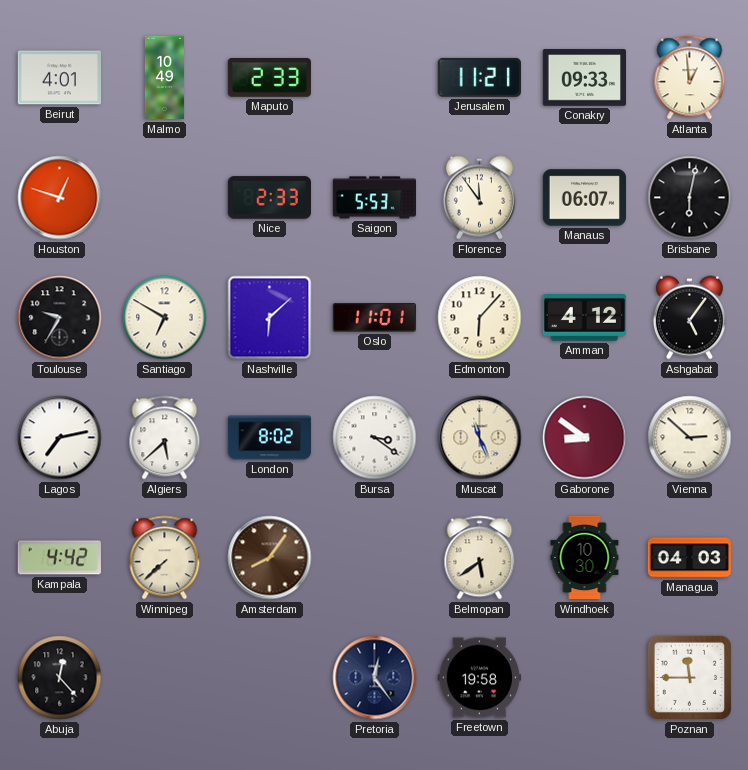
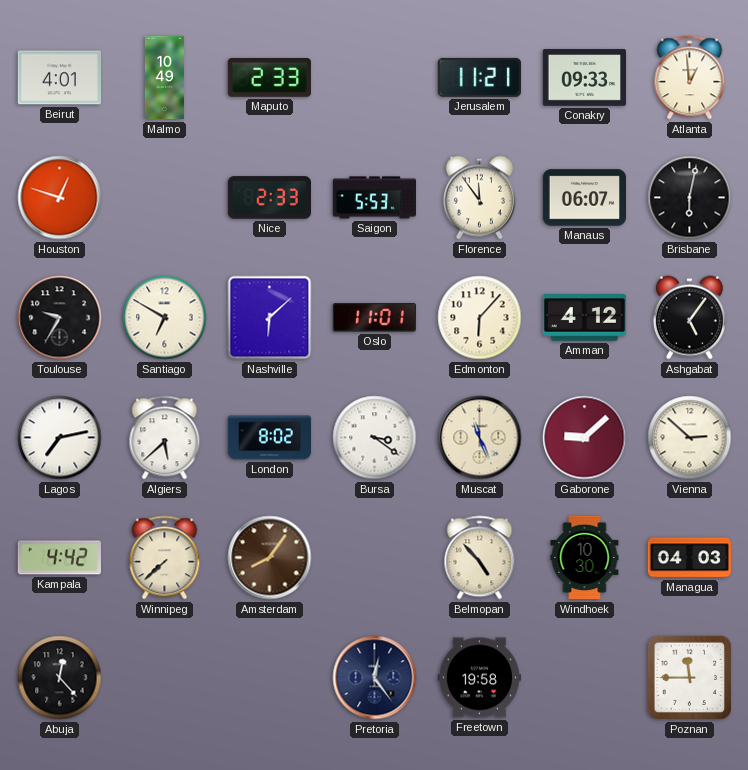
Gaborone: 8:51 -> 9:08
Belmopan: 5:39 -> 4:53
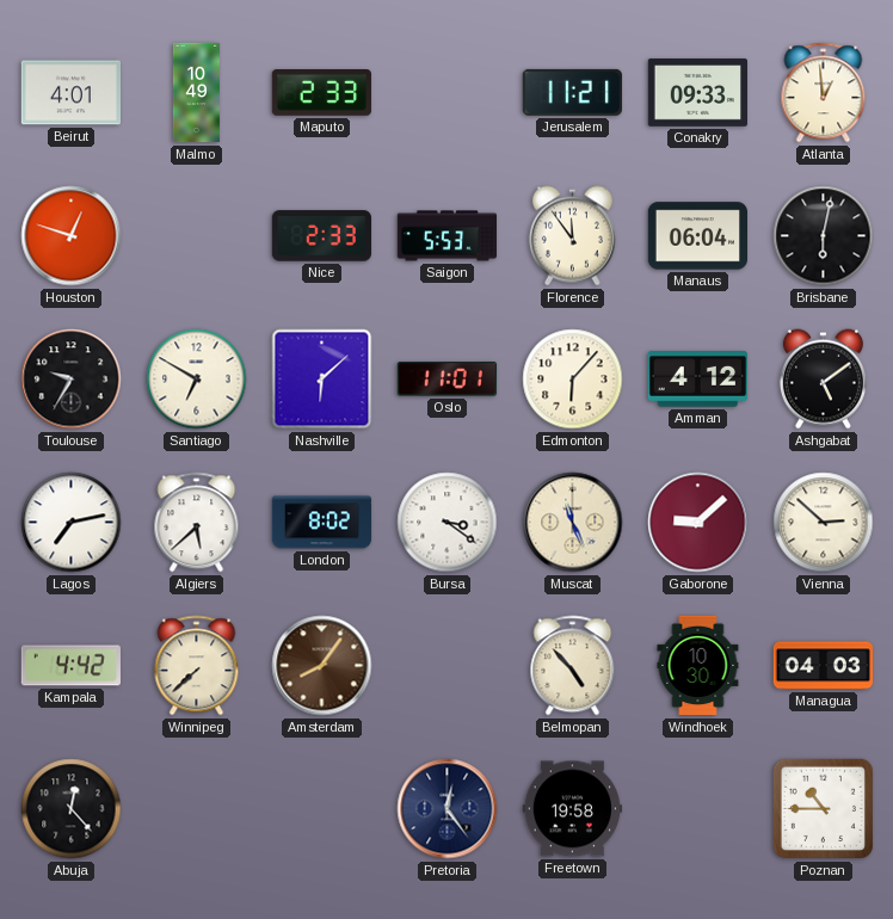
Manaus: 06:07 -> 06:04
Ashgabat: 5:06 -> 5:09
Poznan: 11:45 -> 10:45
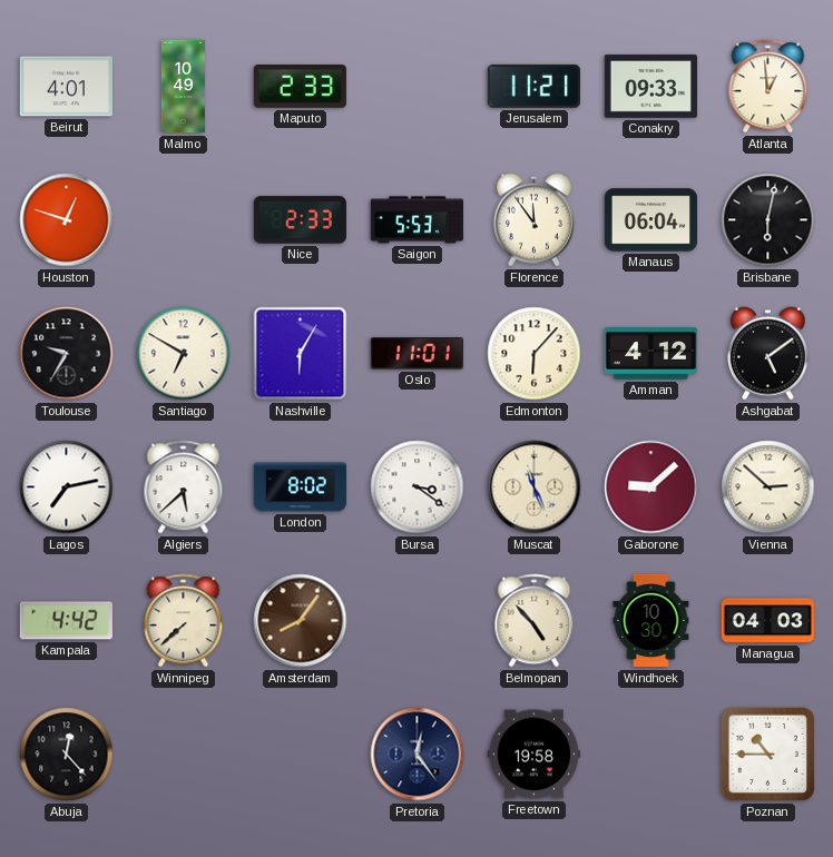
Nashville: 6:08 -> 6:05
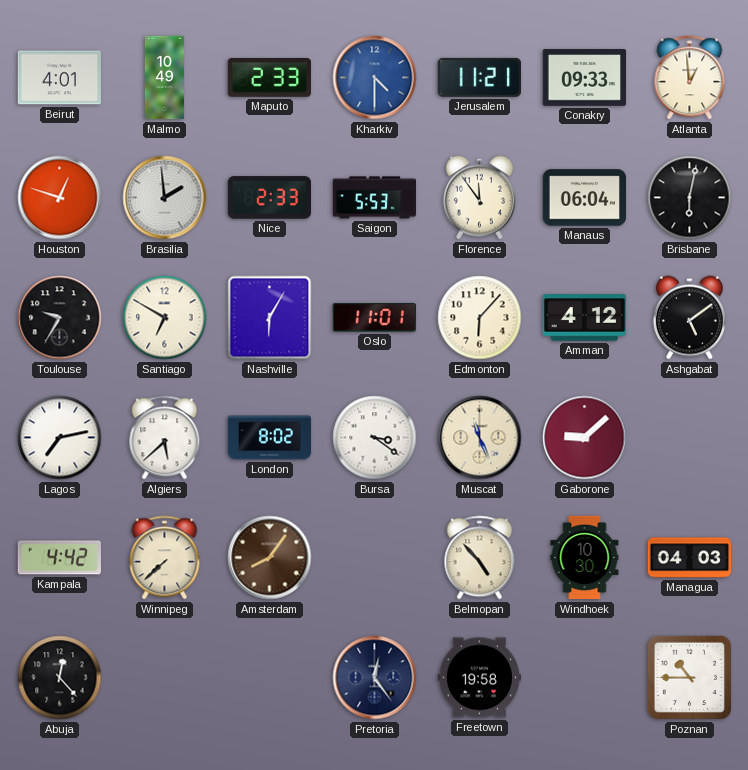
Kharkiv: none -> 4:30
Brasilia: none -> 1:59
Vienna: 2:52 -> none
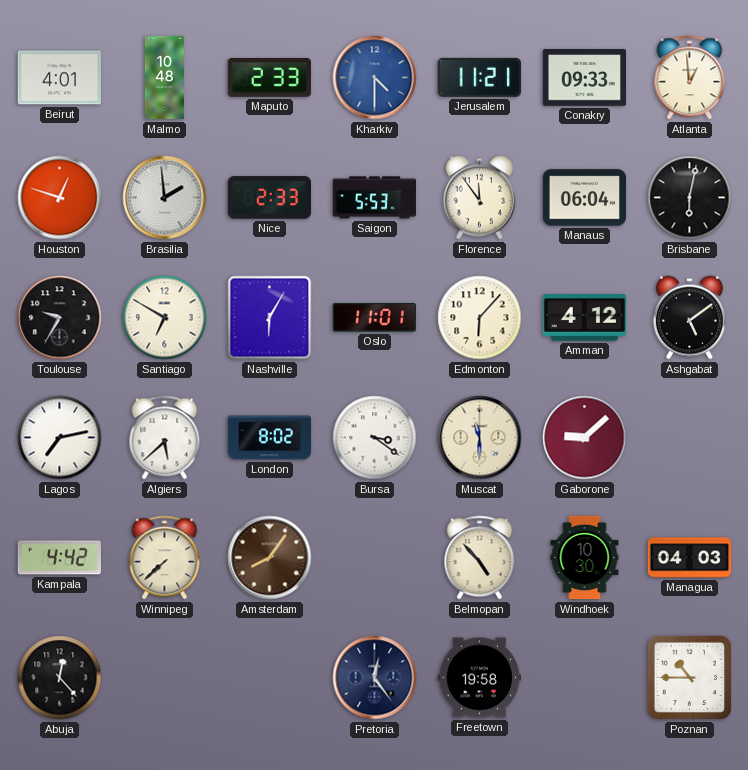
Malmo: 10:49 -> 10:48
Muscat: 11:26 -> 11:30
